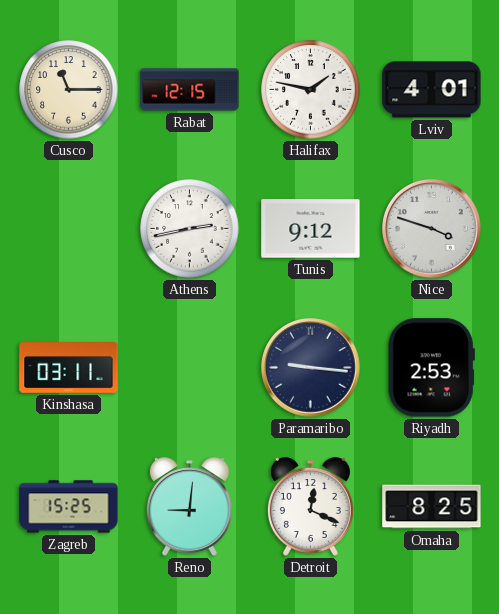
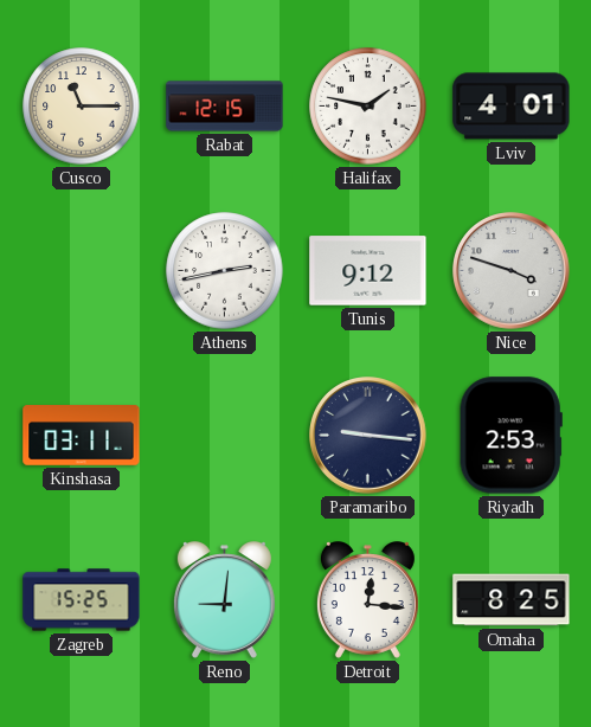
Detroit: 12:19 -> 12:16
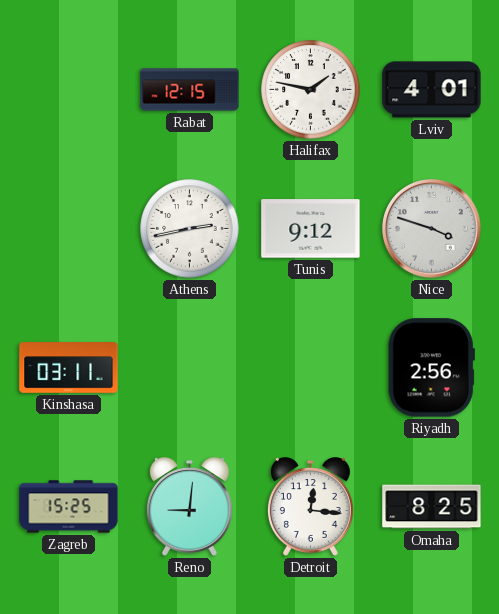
Cusco: 11:15 -> none
Paramaribo: 9:16 -> none
Riyadh: 2:53 -> 2:56
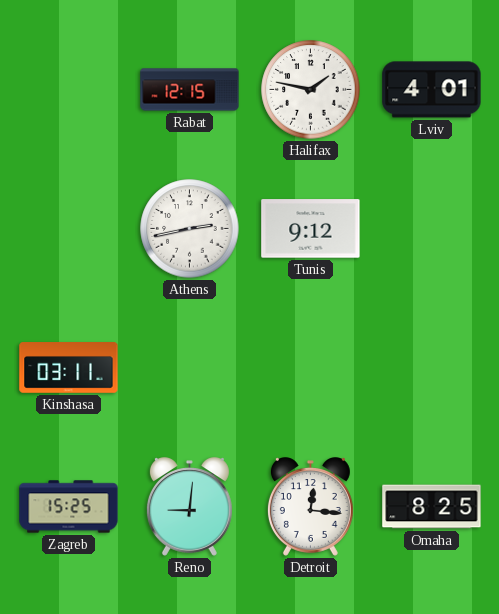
Nice: 3:48 -> none
Riyadh: 2:56 -> none
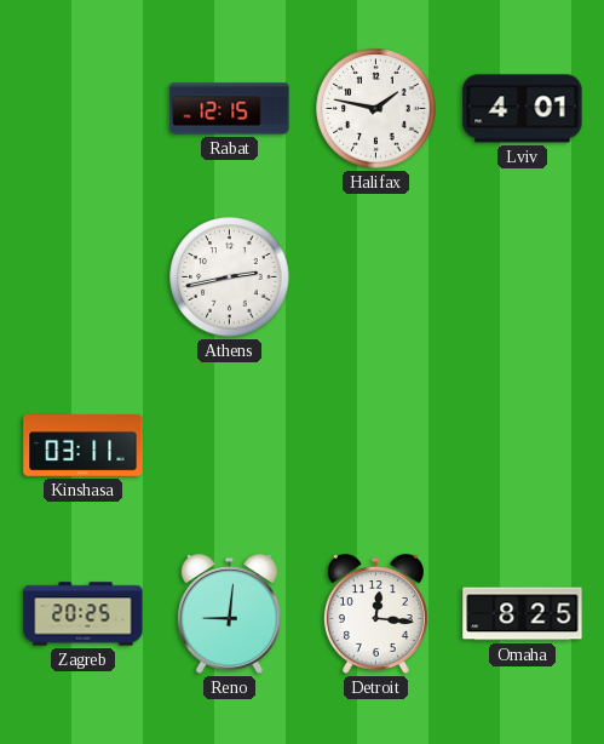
Tunis: 9:12 -> none
Zagreb: 15:25 -> 20:25
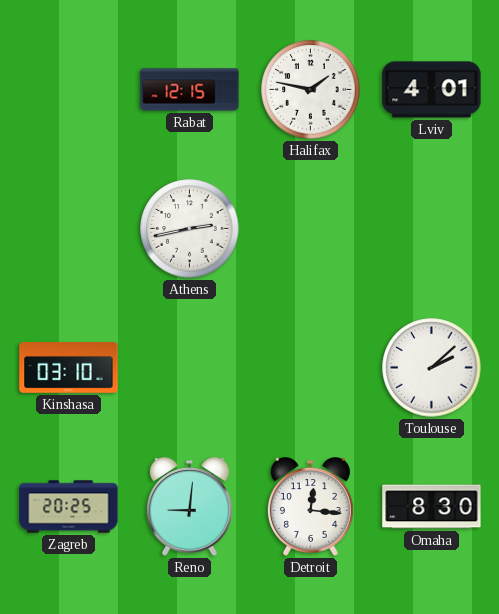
Kinshasa: 03:11 -> 03:10
Toulouse: none -> 2:08
Omaha: 8:25 -> 8:30
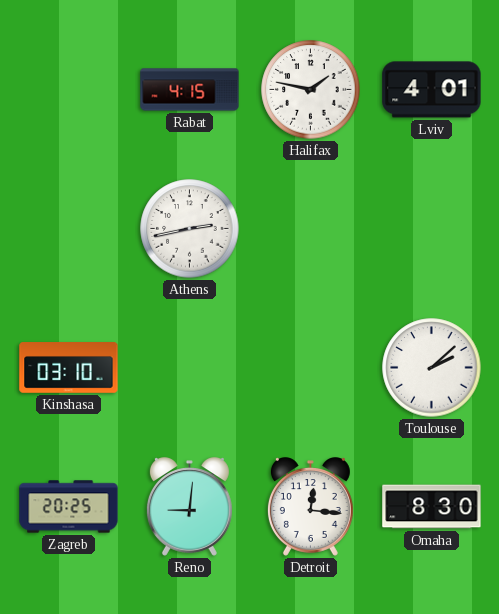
Rabat: 12:15 -> 4:15
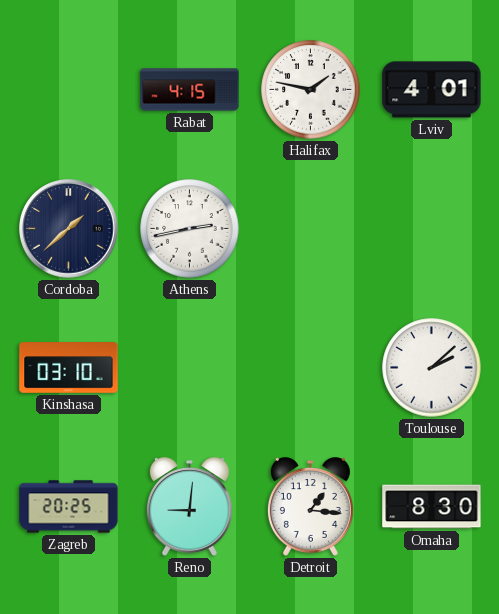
Cordoba: none -> 1:38
Detroit: 12:16 -> 1:16
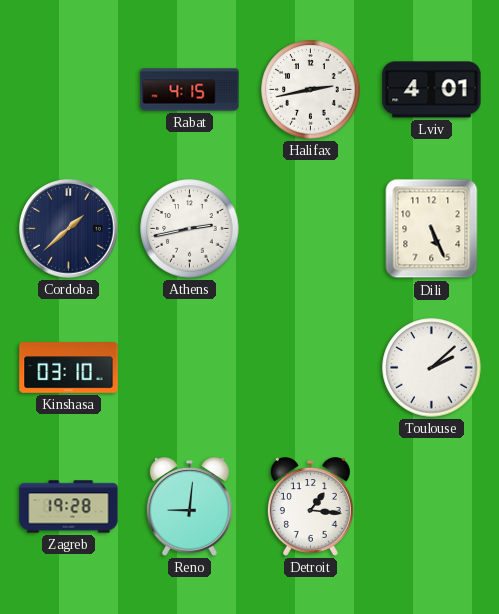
Halifax: 1:47 -> 2:43
Dili: none -> 5:26
Zagreb: 20:25 -> 19:28
Omaha: 8:30 -> none
